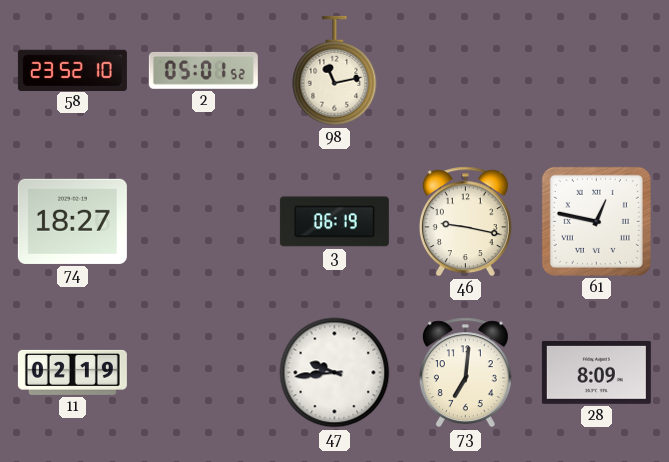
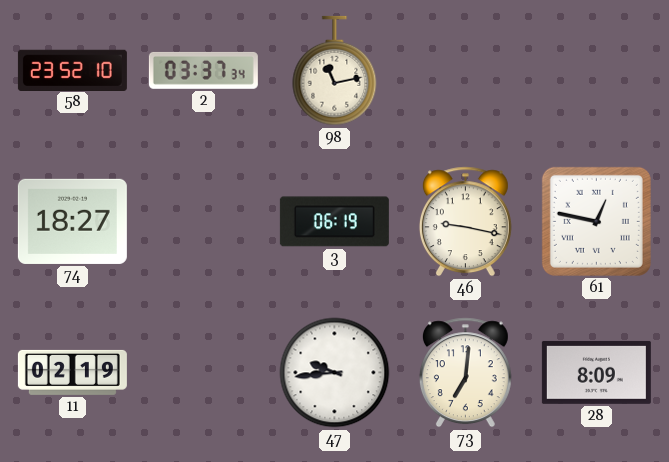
2: 05:01 -> 03:37
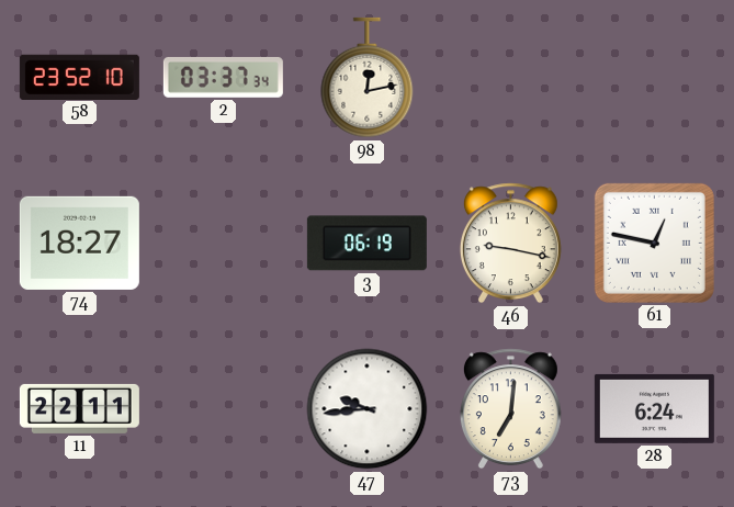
98: 11:13 -> 12:13
11: 02:19 -> 22:11
28: 8:09 -> 6:24
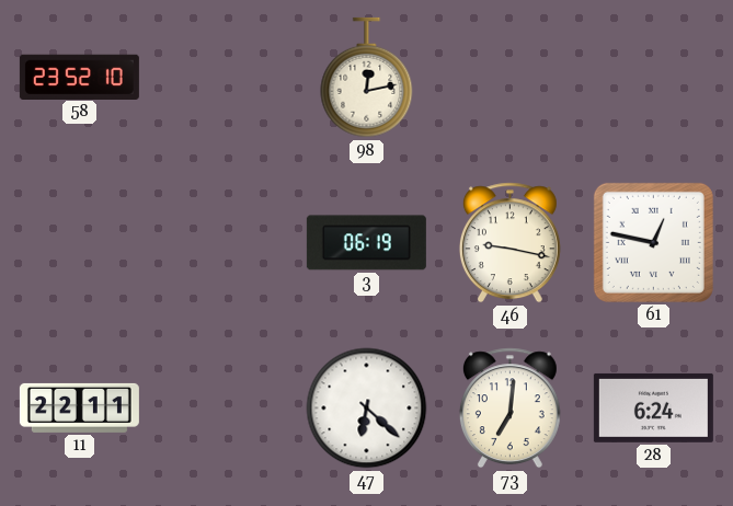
2: 03:37 -> none
74: 18:27 -> none
47: 9:44 -> 6:22
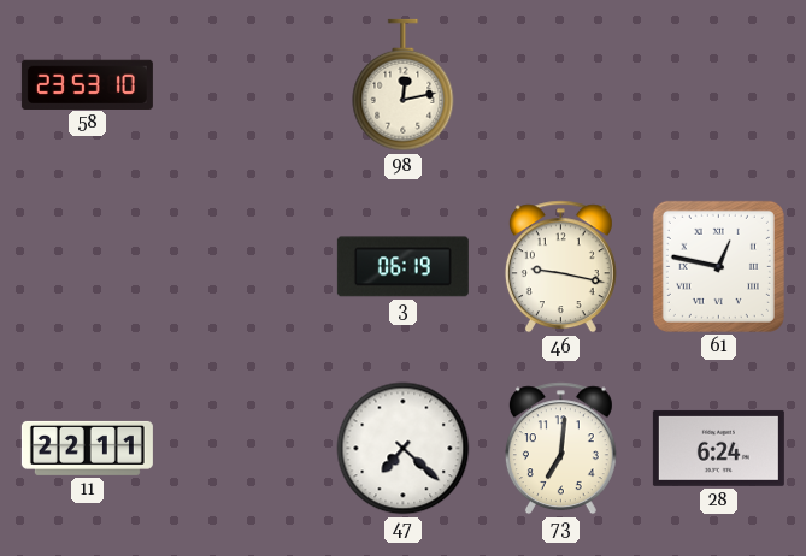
58: 23:52 -> 23:53
47: 6:22 -> 7:22
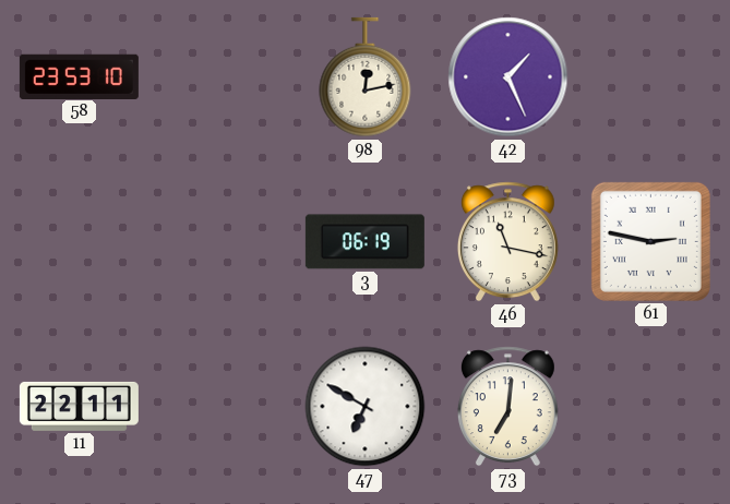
42: none -> 1:26
46: 9:17 -> 11:17
61: 12:47 -> 2:47
47: 7:22 -> 6:50
28: 6:24 -> none
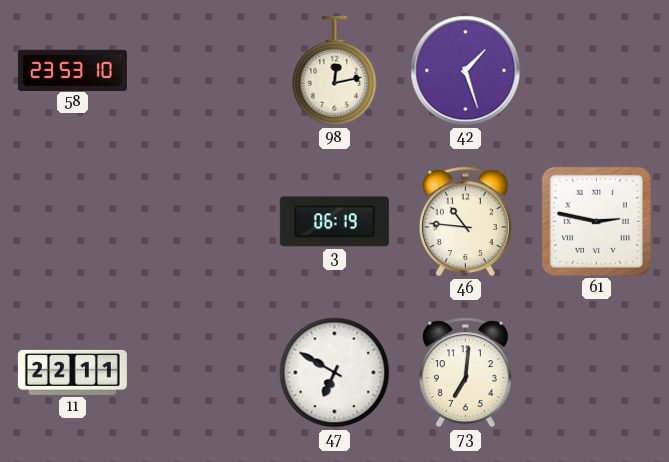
42: 1:26 -> 1:27
46: 11:17 -> 10:46
